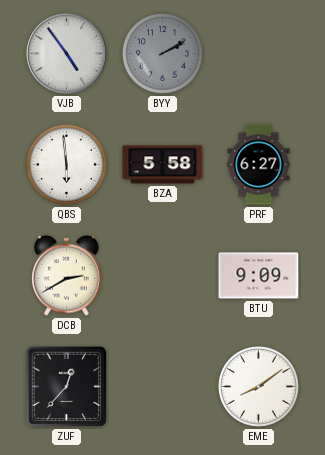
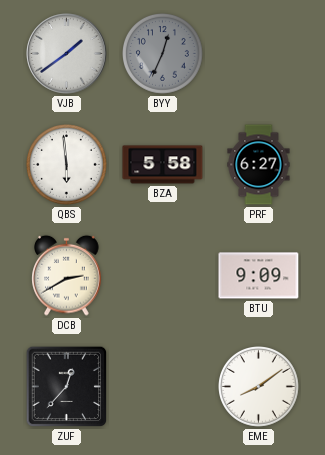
VJB: 4:54 -> 1:39
BYY: 2:10 -> 12:34
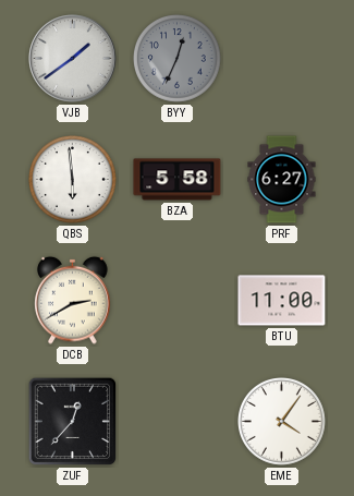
BTU: 9:09 -> 11:00
EME: 8:09 -> 4:06
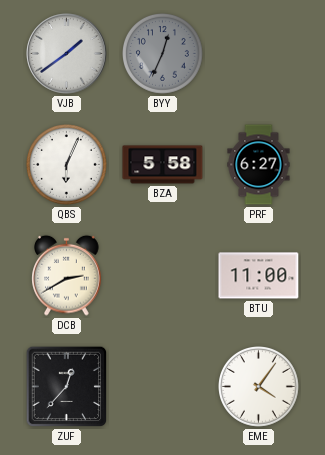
QBS: 5:59 -> 6:04
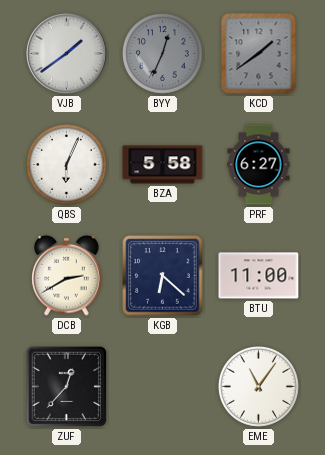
KCD: none -> 1:39
KGB: none -> 6:22
EME: 4:06 -> 11:06
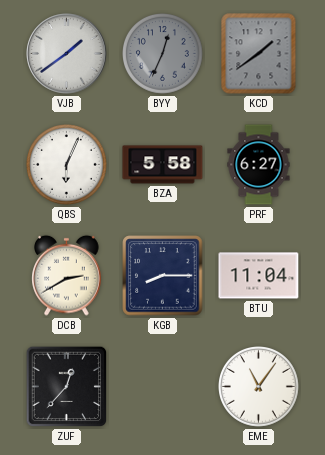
KGB: 6:22 -> 8:15
BTU: 11:00 -> 11:04
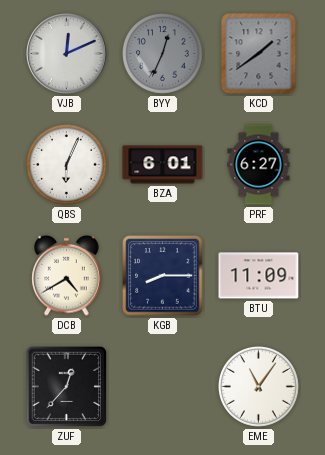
VJB: 1:39 -> 12:11
BZA: 5:58 -> 6:01
DCB: 2:40 -> 4:40
BTU: 11:04 -> 11:09
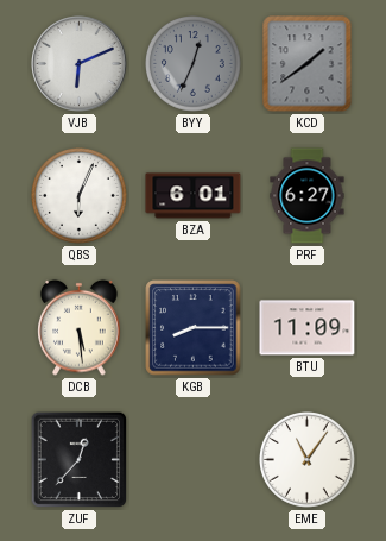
VJB: 12:11 -> 6:11
DCB: 4:40 -> 5:29
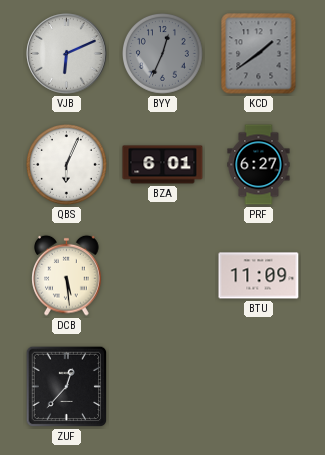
KGB: 8:15 -> none
EME: 11:06 -> none
